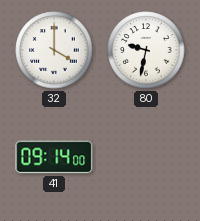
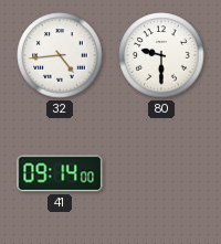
32: 4:00 -> 4:44
80: 9:32 -> 9:30
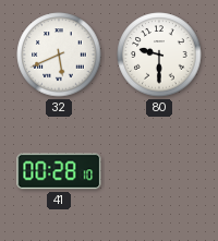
32: 4:44 -> 5:41
41: 09:14 -> 00:28
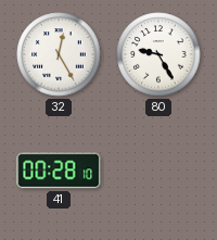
32: 5:41 -> 12:25
80: 9:30 -> 9:25
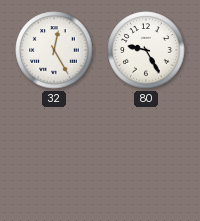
41: 00:28 -> none
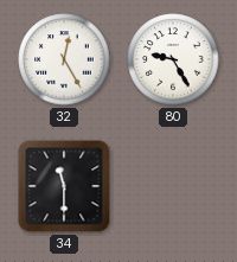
34: none -> 11:30
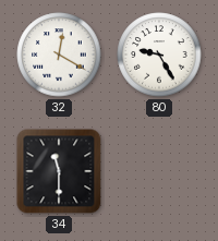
32: 12:25 -> 12:20
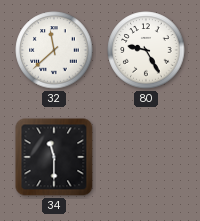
32: 12:20 -> 11:38
